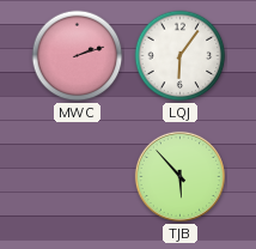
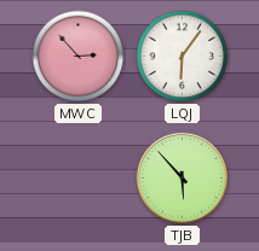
MWC: 2:12 -> 2:53
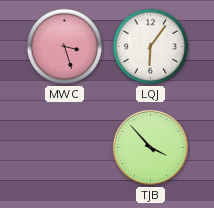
MWC: 2:53 -> 3:27
TJB: 5:53 -> 3:53
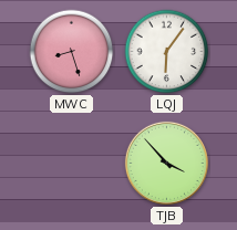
MWC: 3:27 -> 8:27
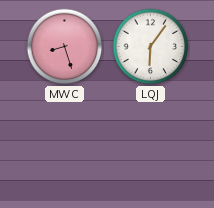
TJB: 3:53 -> none
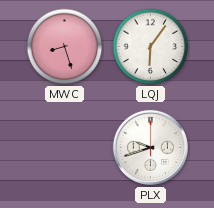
PLX: none -> 9:42
